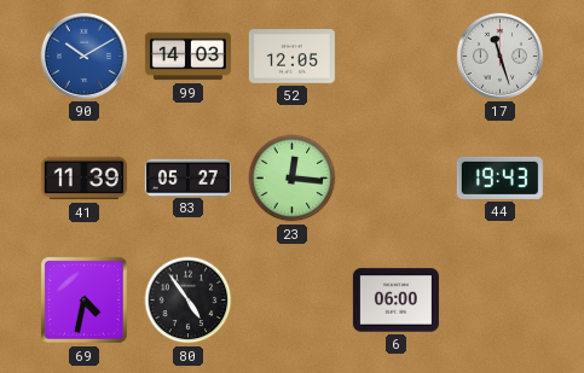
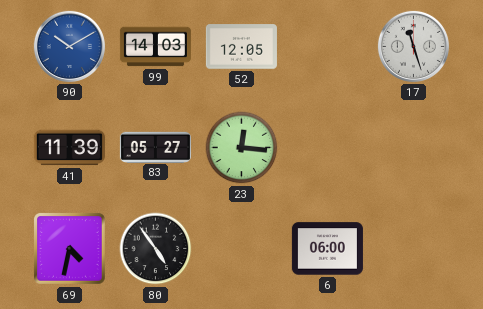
44: 19:43 -> none
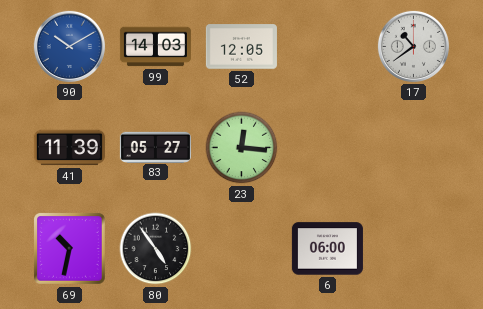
17: 11:27 -> 10:39
69: 4:32 -> 10:32
